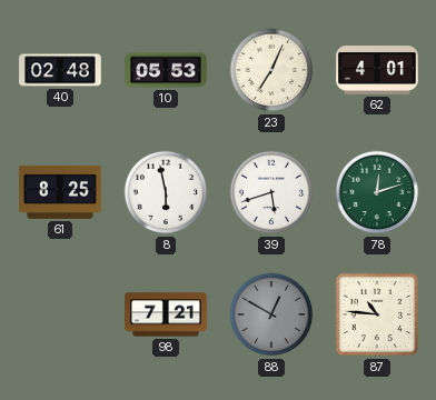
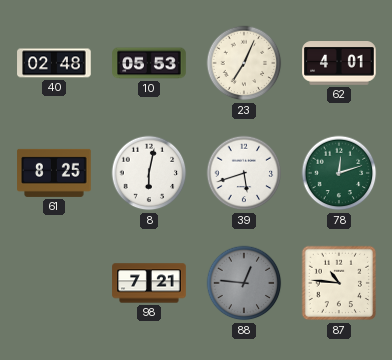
8: 5:58 -> 6:02
88: 12:50 -> 12:46
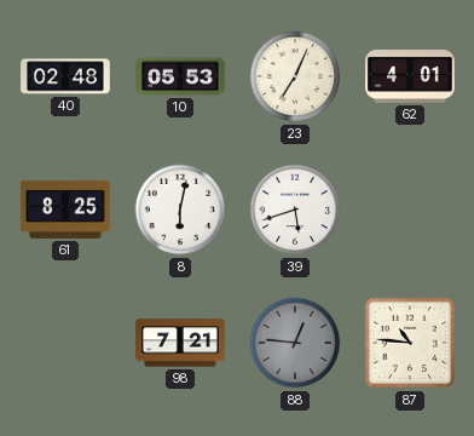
78: 12:12 -> none
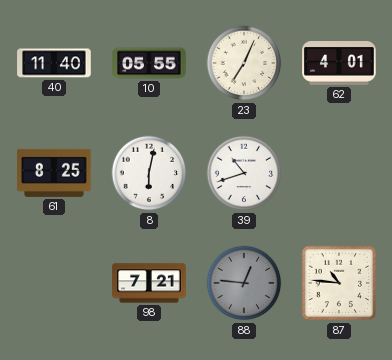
40: 02:48 -> 11:40
10: 05:53 -> 05:55
39: 5:42 -> 10:42
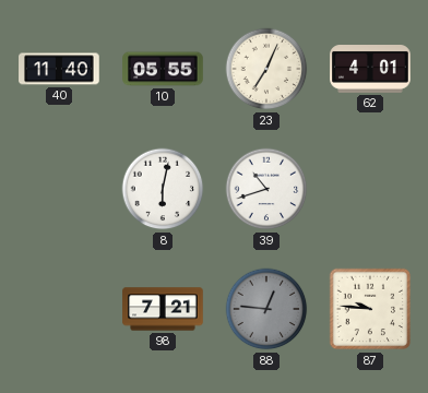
61: 8:25 -> none
87: 10:46 -> 9:46
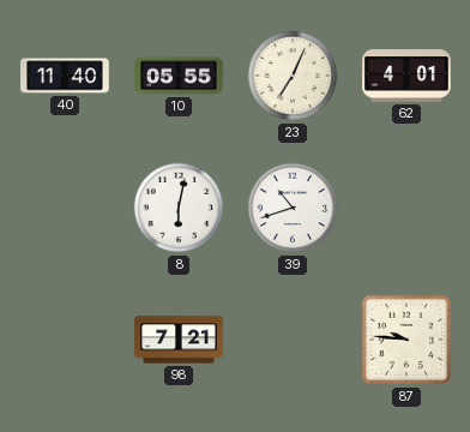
88: 12:46 -> none
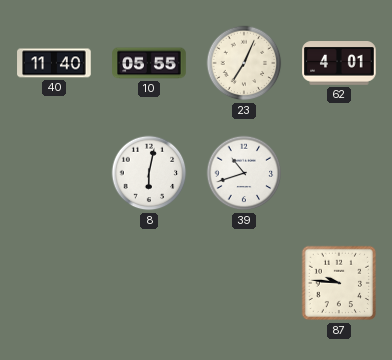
98: 7:21 -> none
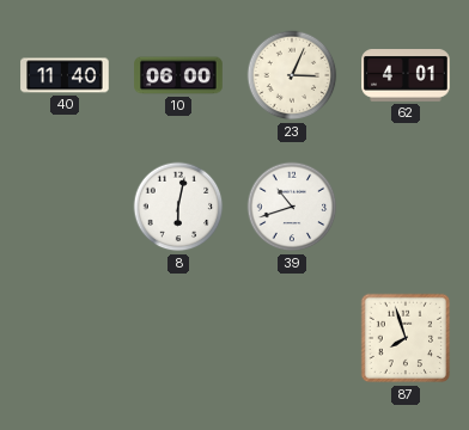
10: 05:55 -> 06:00
23: 7:04 -> 3:04
87: 9:46 -> 7:57
